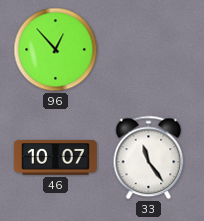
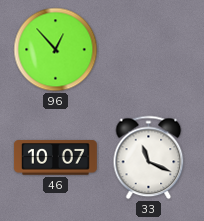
33: 11:24 -> 11:19
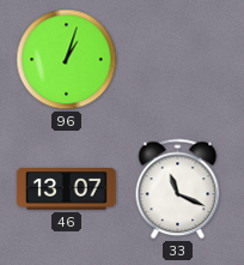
96: 12:53 -> 1:03
46: 10:07 -> 13:07
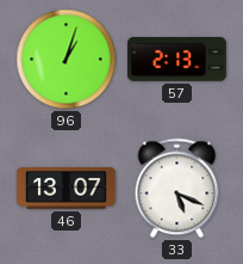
57: none -> 2:13
33: 11:19 -> 5:19
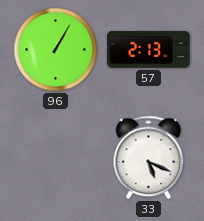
96: 1:03 -> 1:05
46: 13:07 -> none
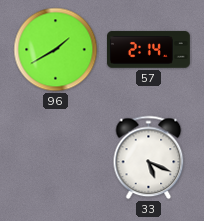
96: 1:05 -> 1:40
57: 2:13 -> 2:14
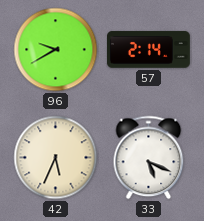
96: 1:40 -> 9:40
42: none -> 5:34
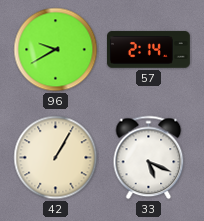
42: 5:34 -> 1:05
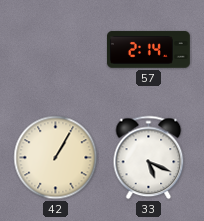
96: 9:40 -> none
